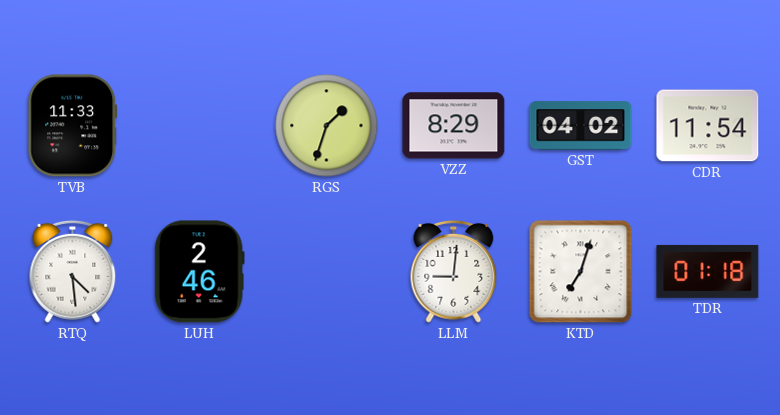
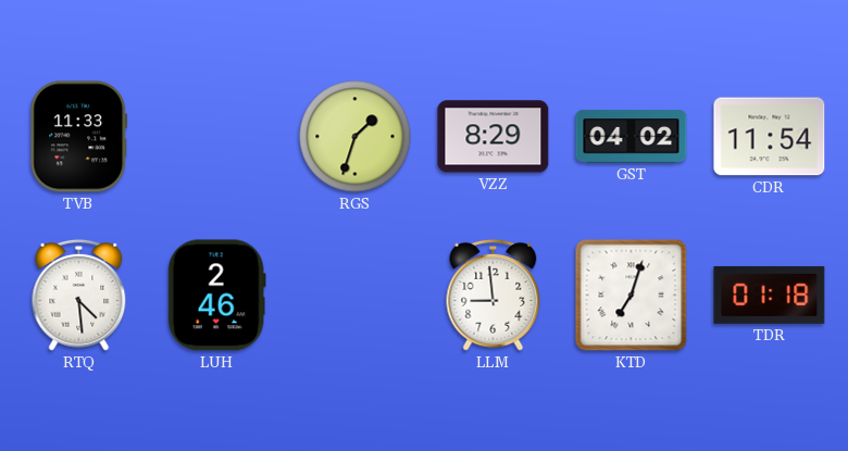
LLM: 9:01 -> 8:59
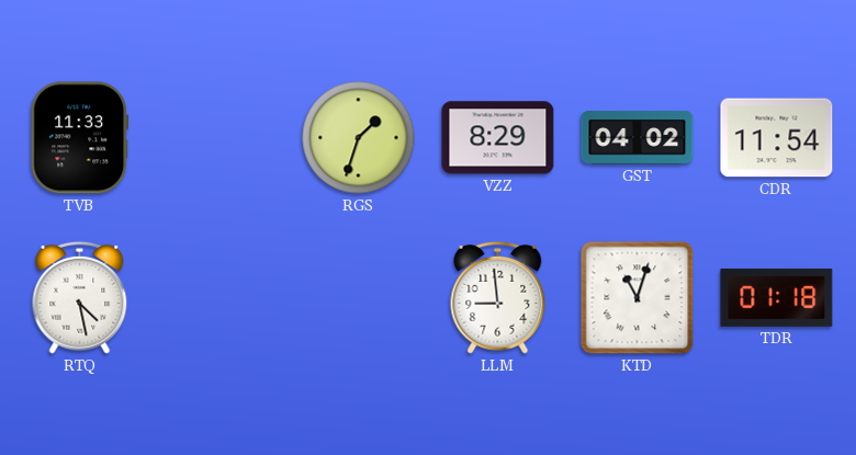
RTQ: 4:29 -> 4:28
LUH: 2:46 -> none
KTD: 7:03 -> 11:03
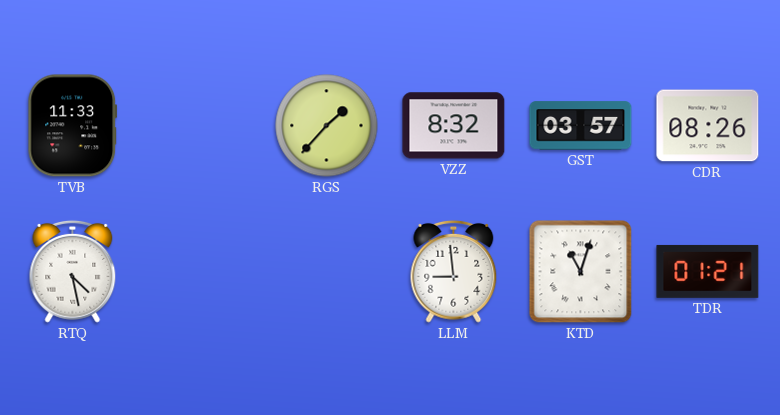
RGS: 1:33 -> 1:37
VZZ: 8:29 -> 8:32
GST: 04:02 -> 03:57
CDR: 11:54 -> 08:26
TDR: 01:18 -> 01:21
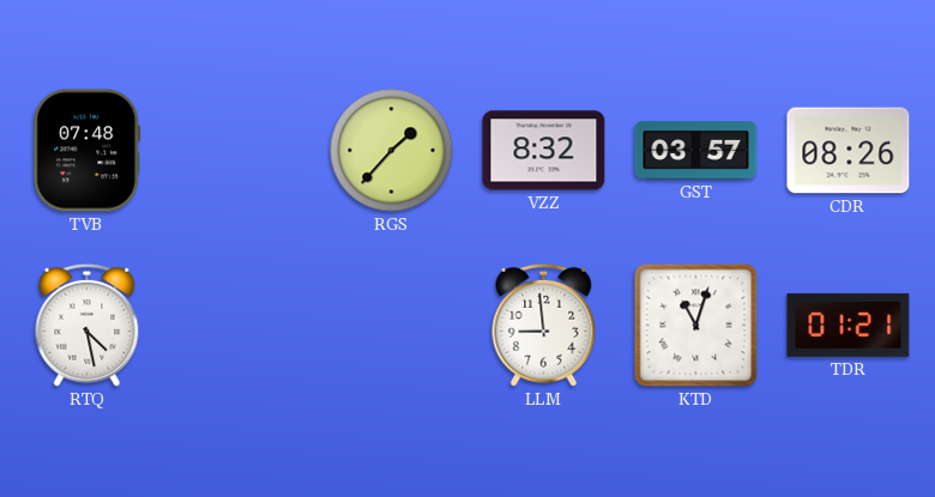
TVB: 11:33 -> 07:48
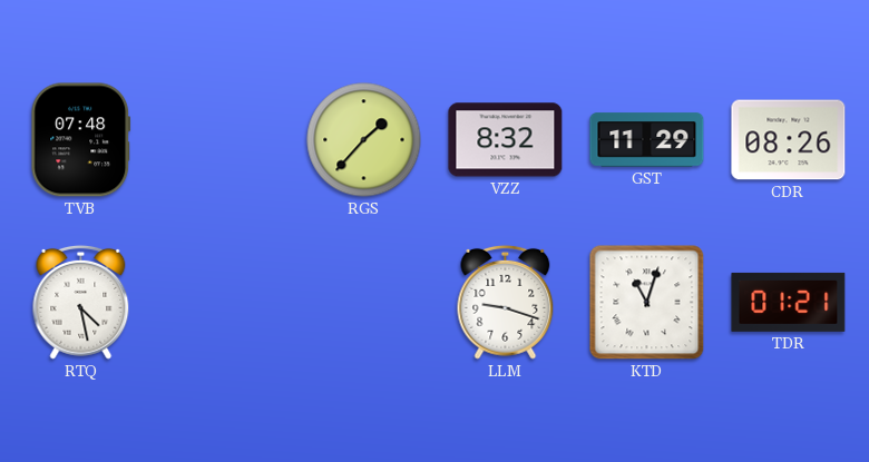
GST: 03:57 -> 11:29
LLM: 8:59 -> 9:18
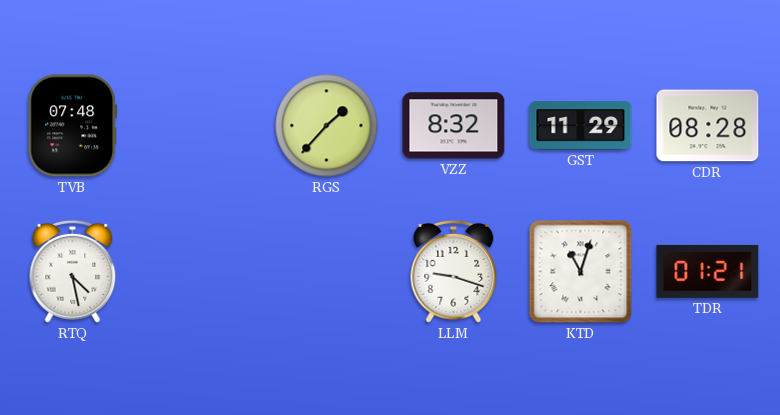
CDR: 08:26 -> 08:28
